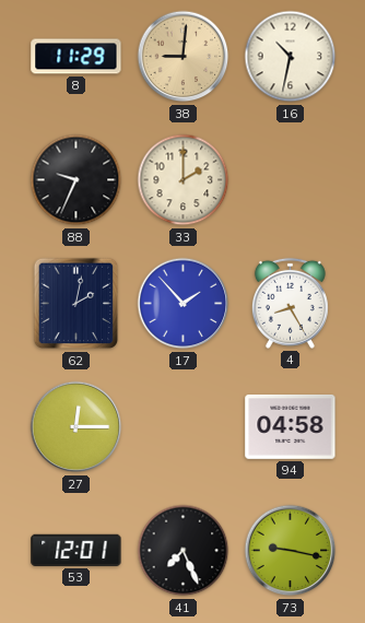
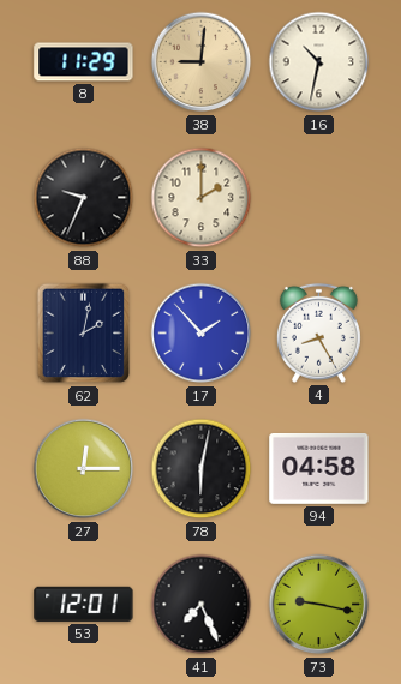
78: none -> 6:02
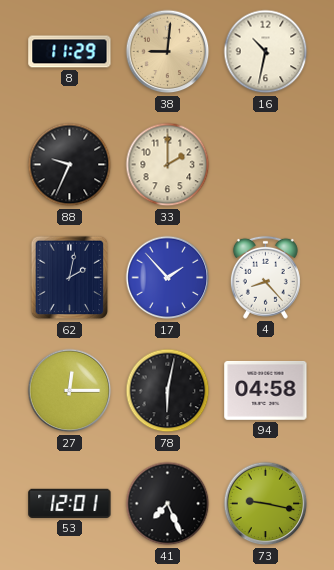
4: 8:25 -> 8:23
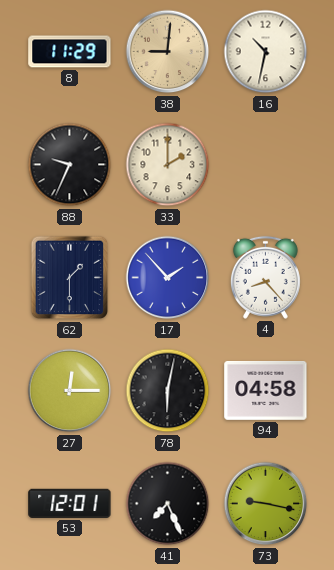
62: 2:02 -> 1:30
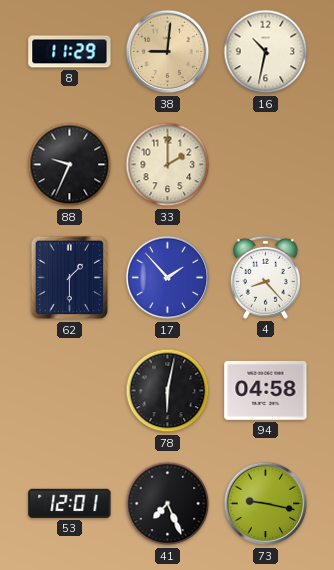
27: 12:15 -> none
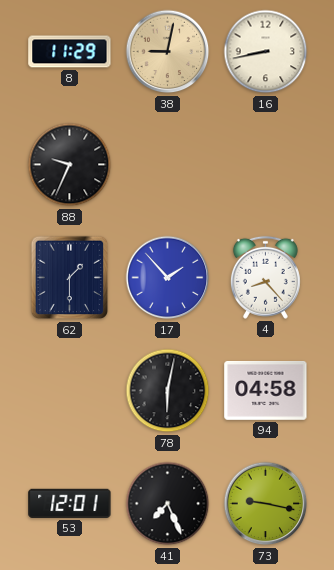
38: 9:01 -> 9:02
16: 10:32 -> 8:43
33: 2:00 -> none
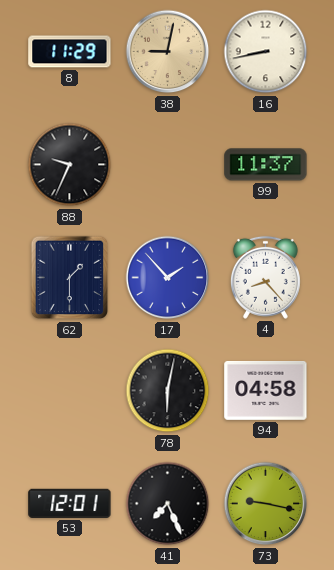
99: none -> 11:37
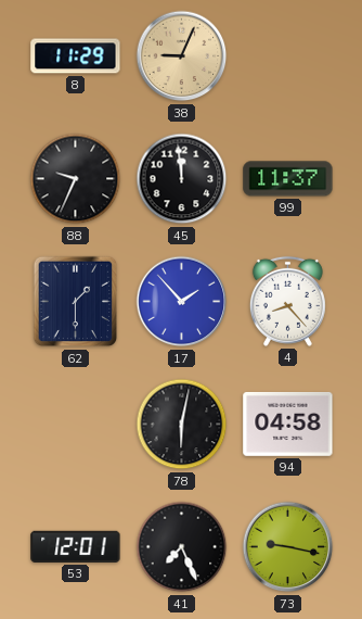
38: 9:02 -> 9:04
16: 8:43 -> none
45: none -> 11:59
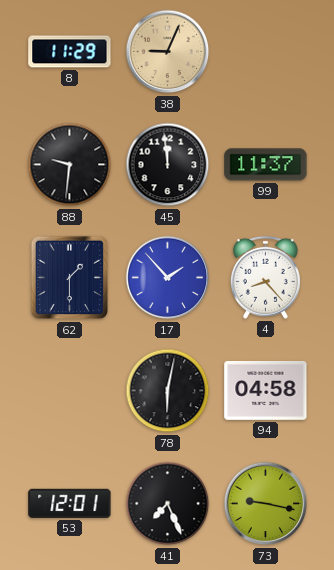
88: 9:34 -> 9:31
